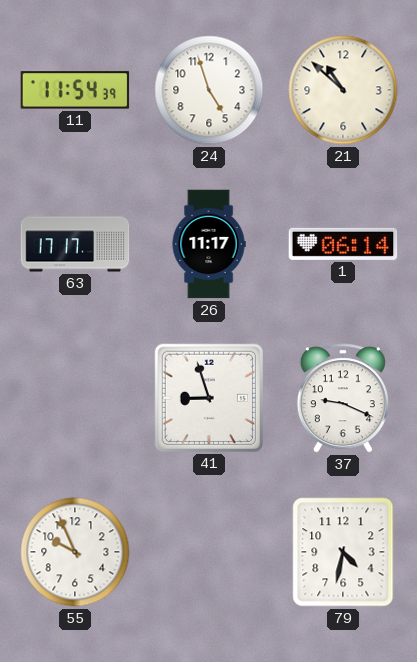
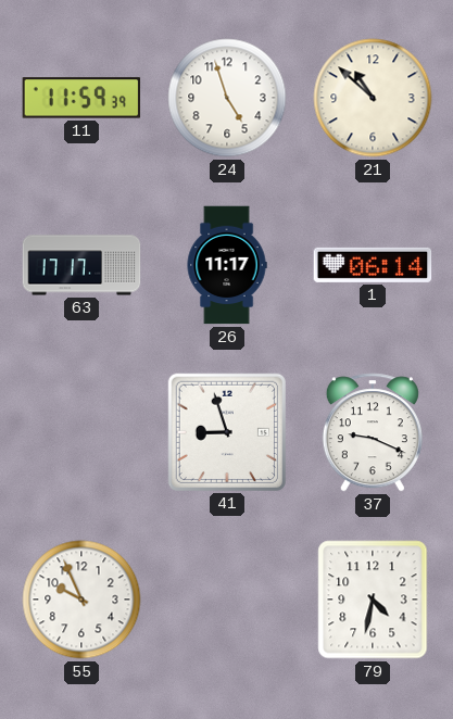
11: 11:54 -> 11:59
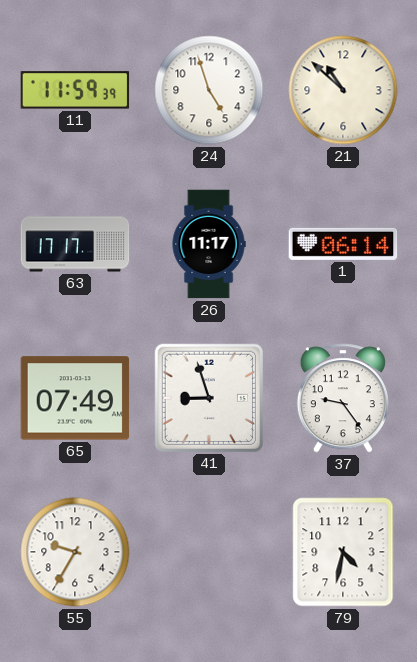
65: none -> 07:49
37: 9:19 -> 9:24
55: 9:56 -> 9:35
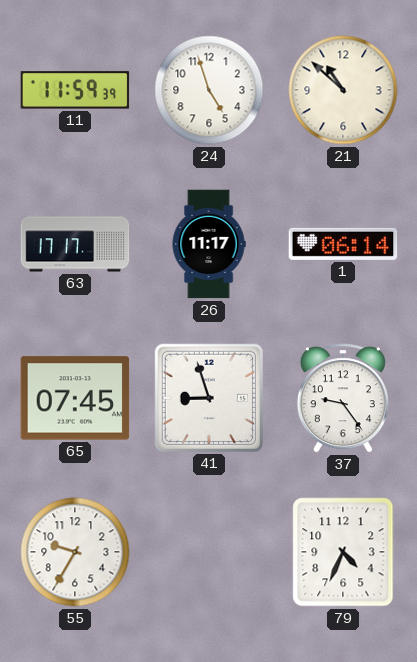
65: 07:49 -> 07:45
79: 4:32 -> 4:34
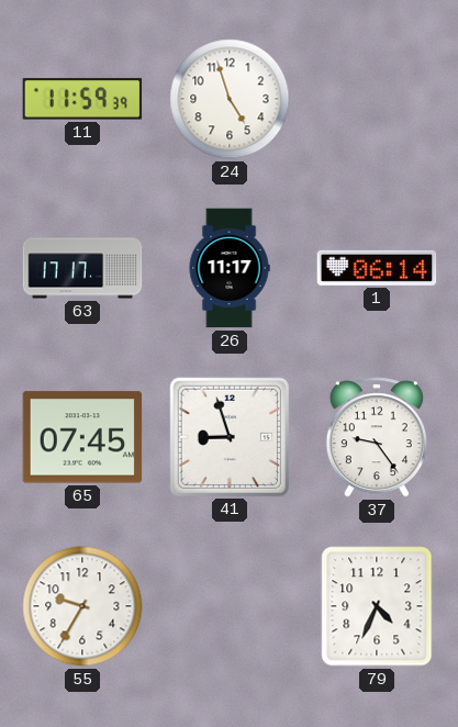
21: 10:52 -> none
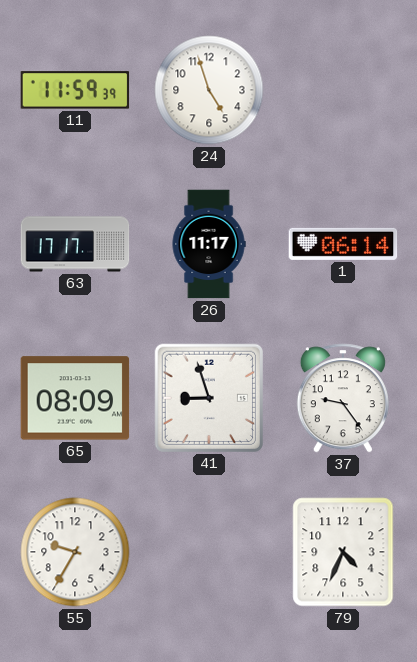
65: 07:45 -> 08:09
